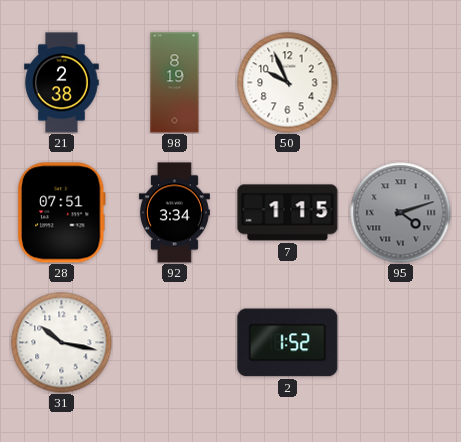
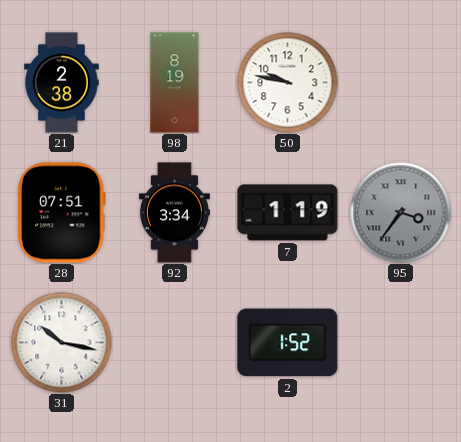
50: 9:56 -> 9:47
7: 1:15 -> 1:19
95: 4:12 -> 3:36
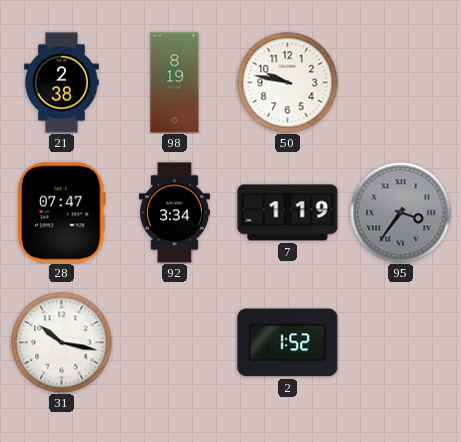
28: 07:51 -> 07:47
